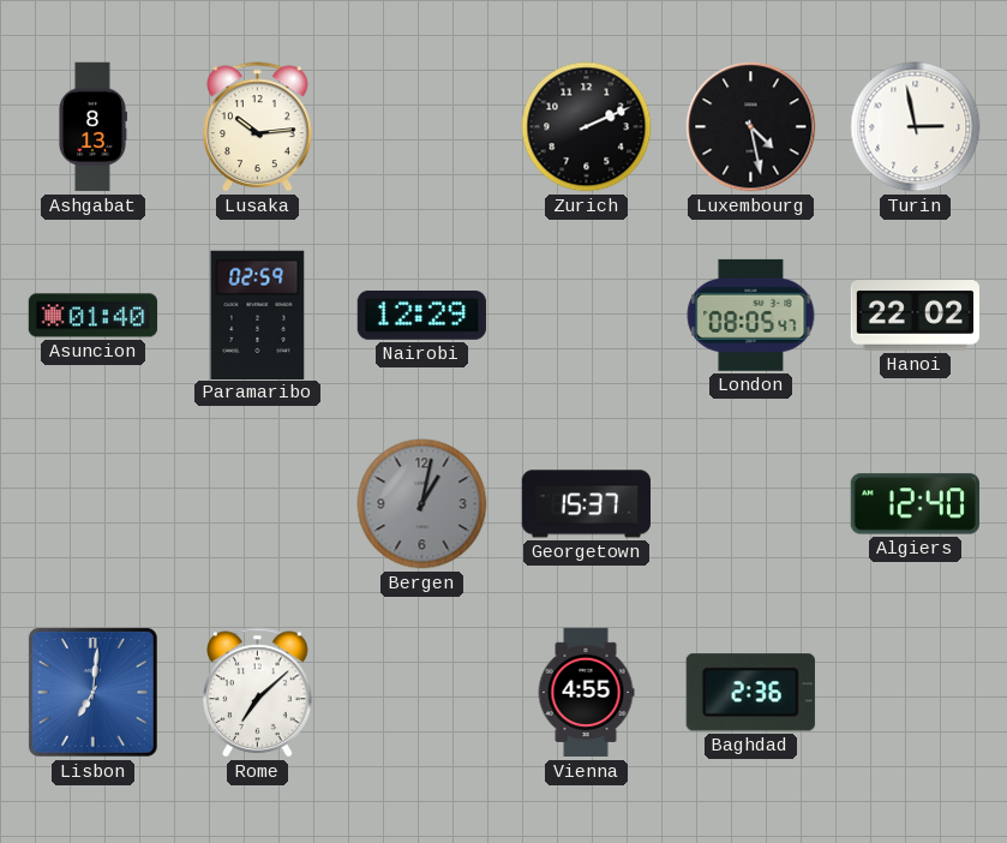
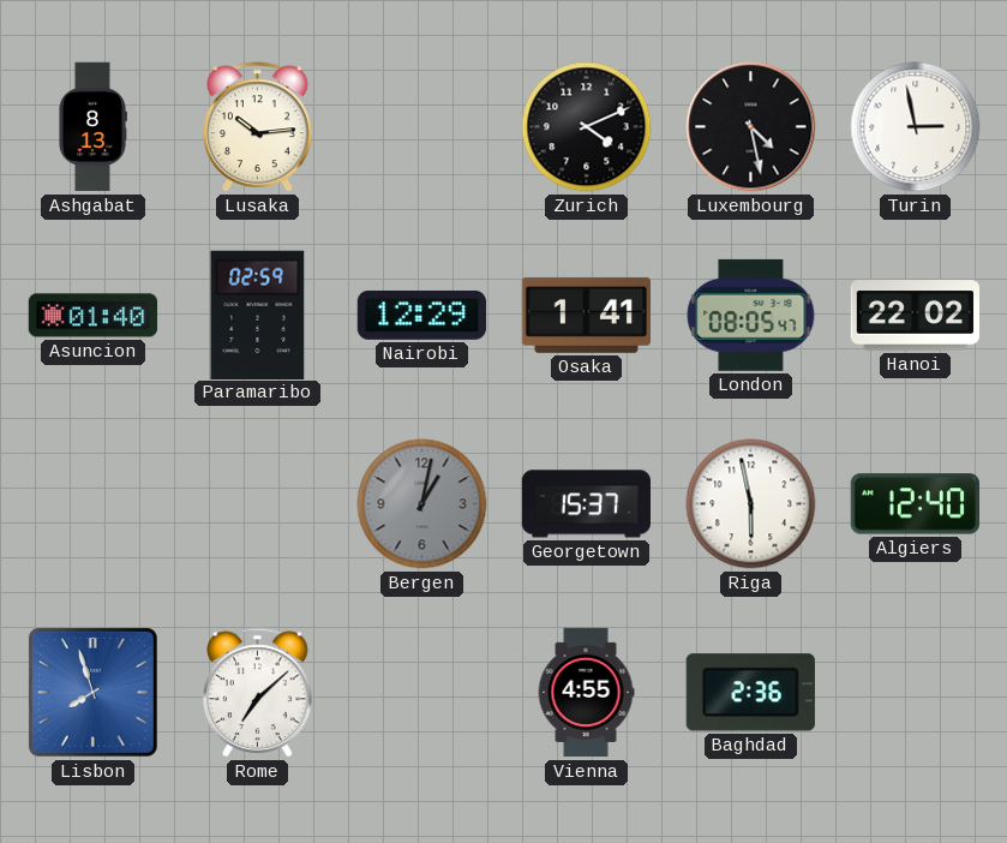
Zurich: 2:11 -> 4:11
Osaka: none -> 1:41
Riga: none -> 5:58
Lisbon: 7:01 -> 7:57
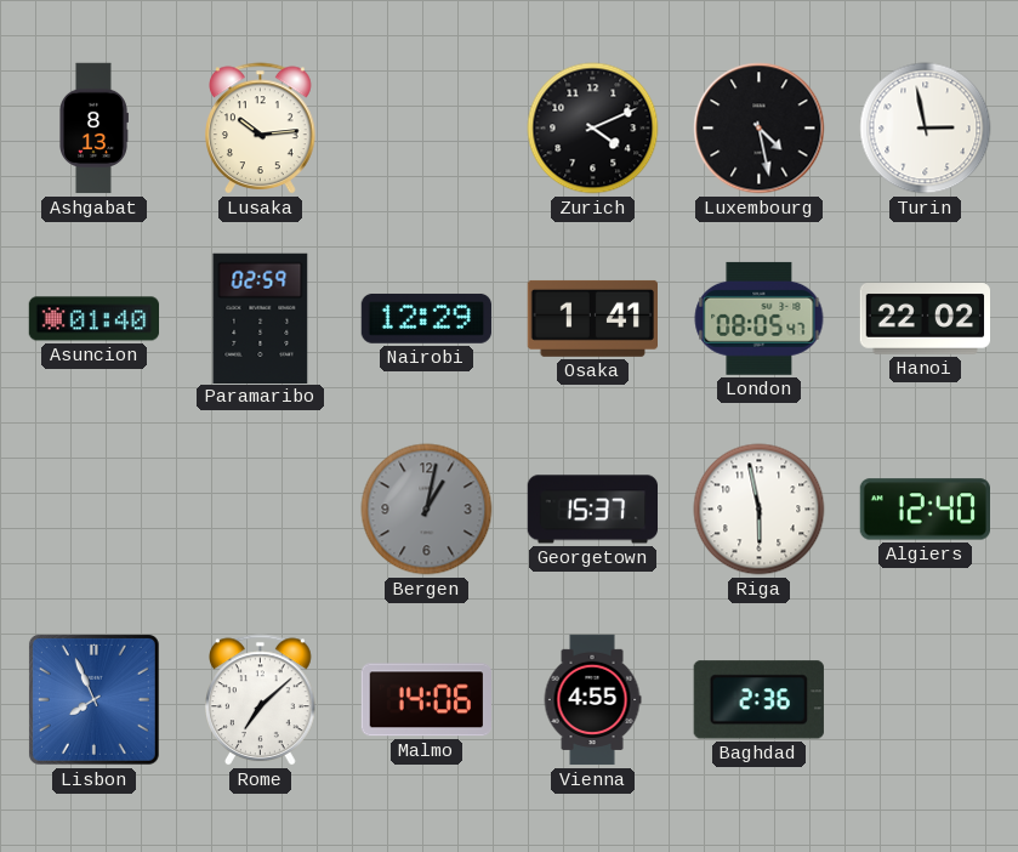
Lisbon: 7:57 -> 7:56
Malmo: none -> 14:06
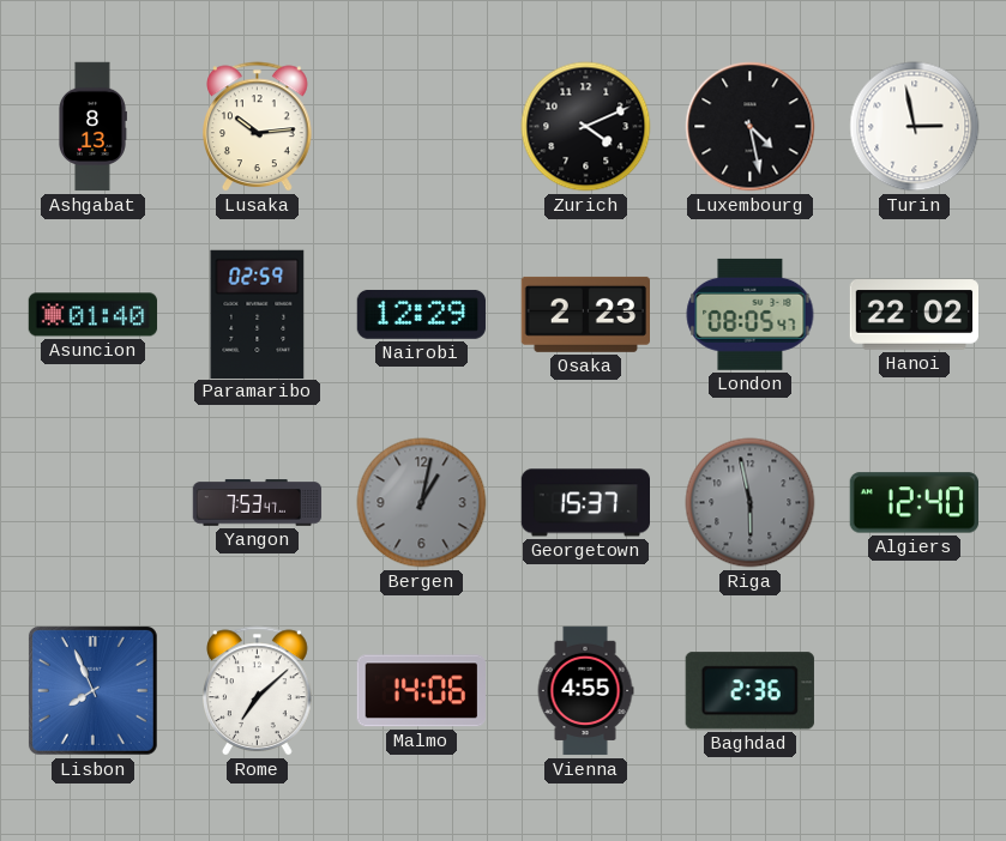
Osaka: 1:41 -> 2:23
Yangon: none -> 7:53
Riga dial: white -> grey
